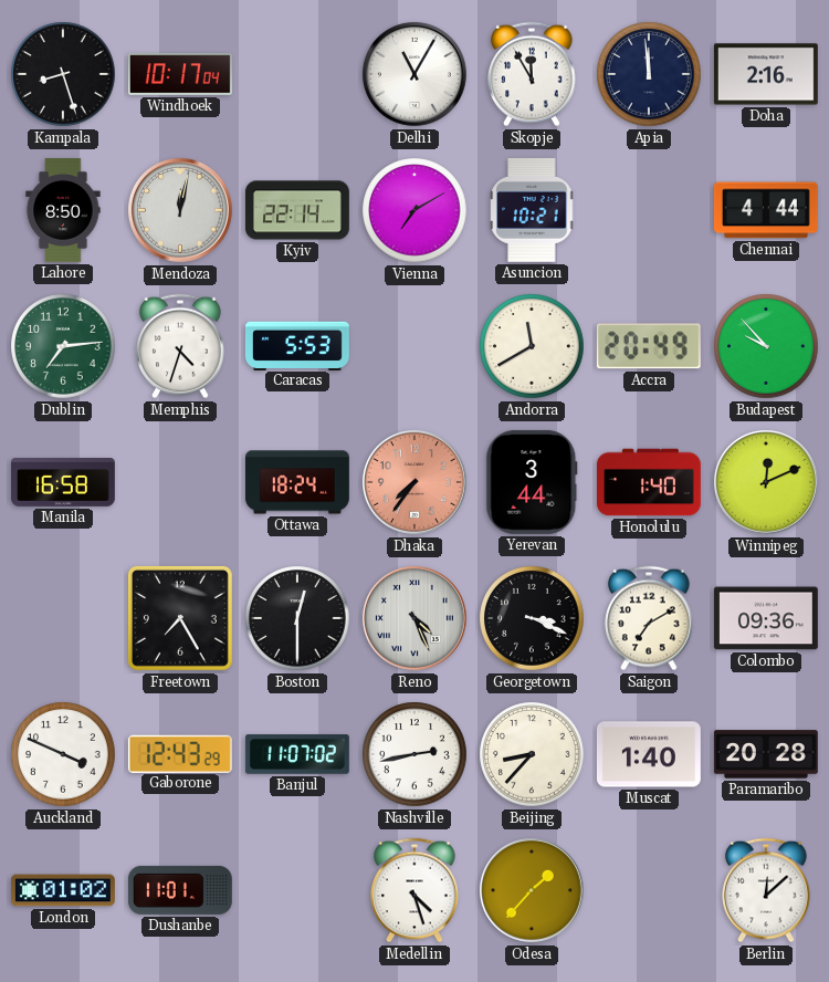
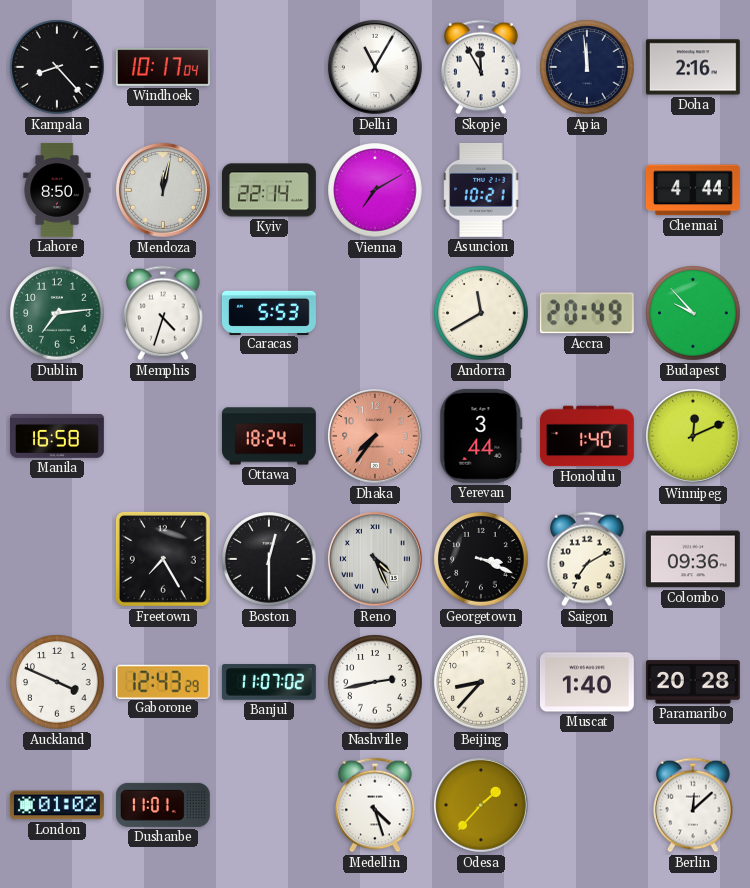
Kampala: 8:27 -> 8:23
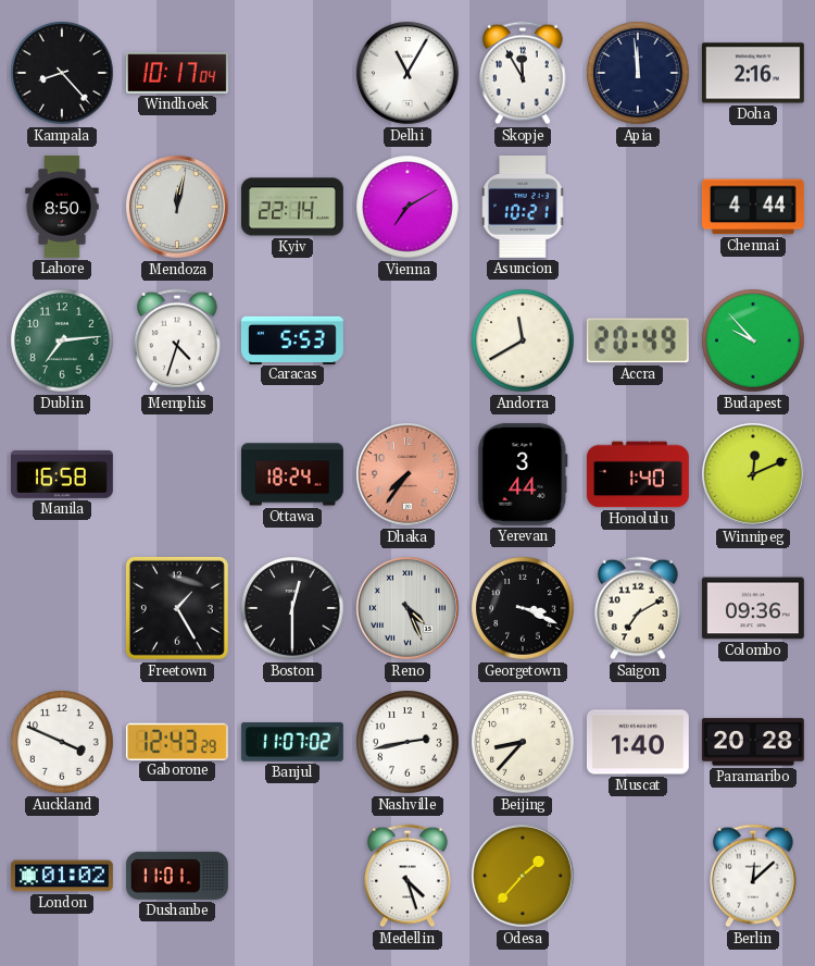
Freetown: 7:25 -> 1:25
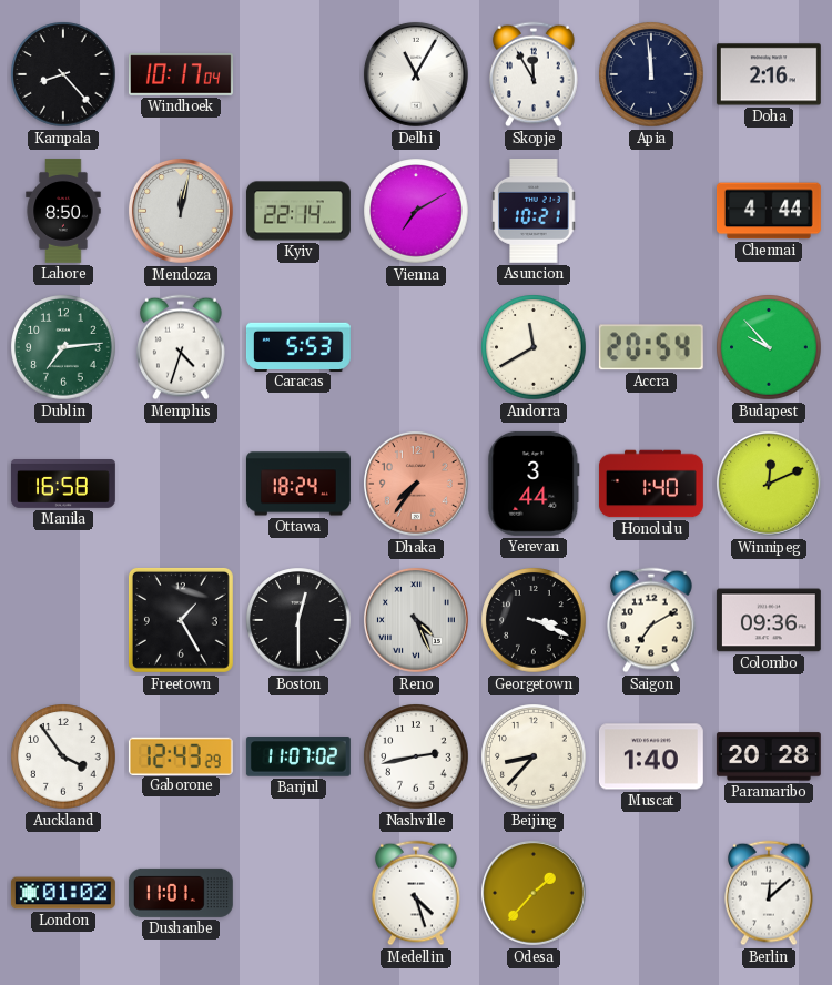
Accra: 20:49 -> 20:54
Auckland: 3:49 -> 3:54
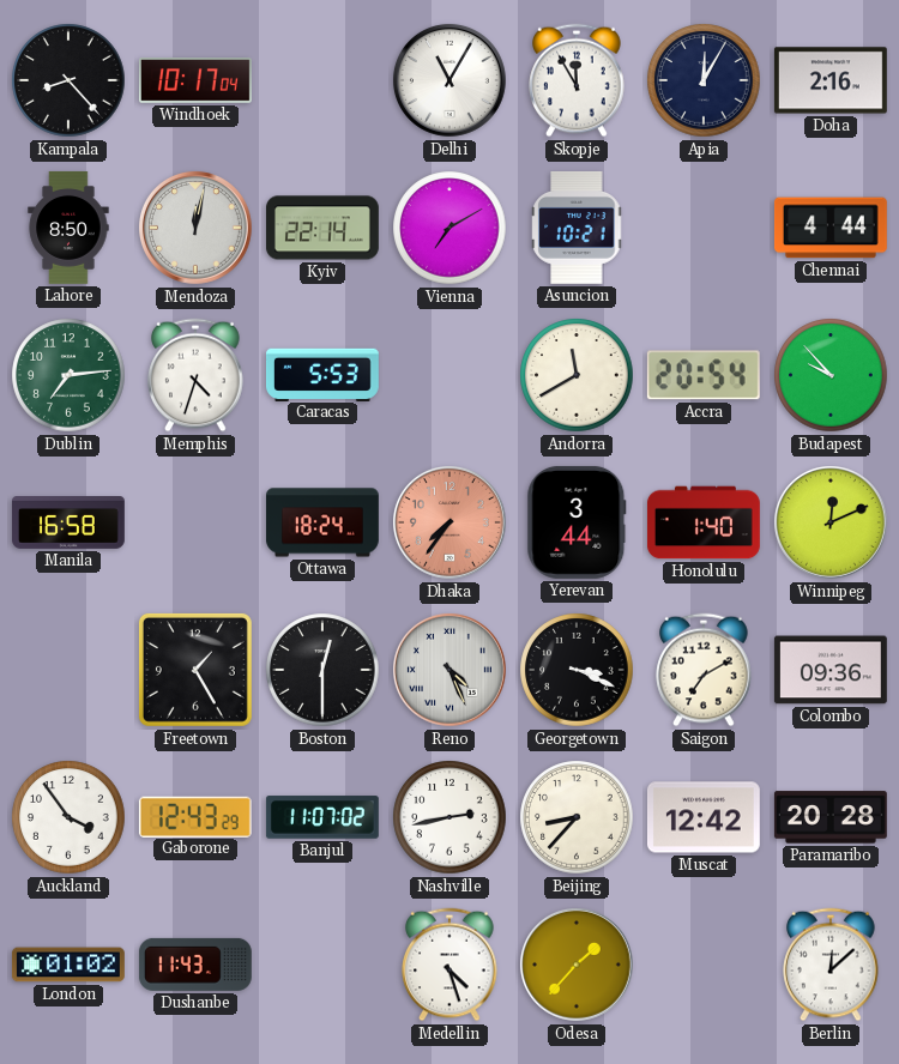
Apia: 11:59 -> 12:05
Muscat: 1:40 -> 12:42
Dushanbe: 11:01 -> 11:43
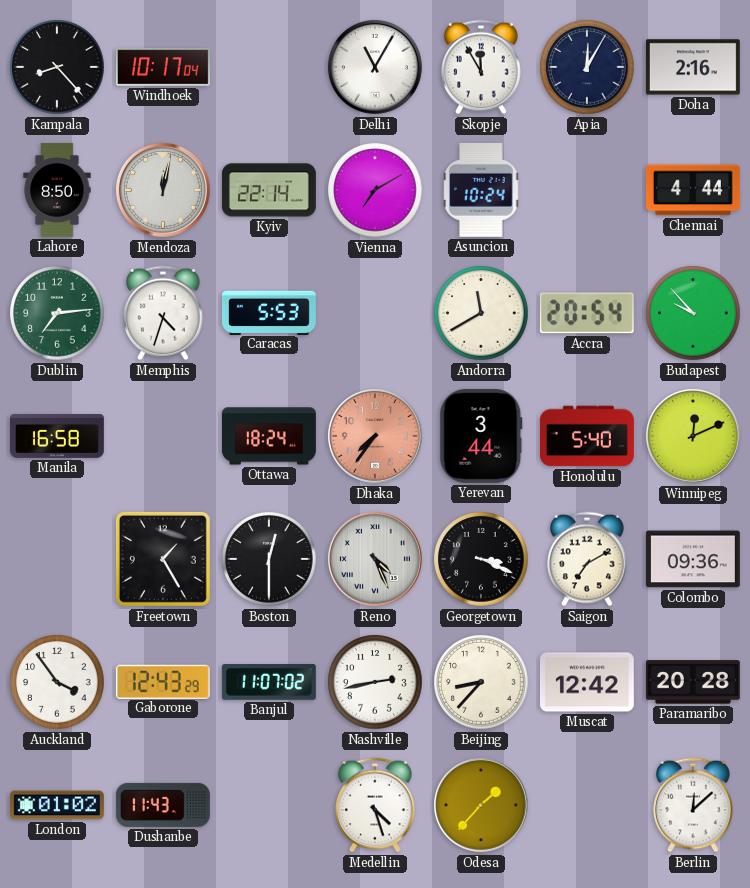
Asuncion: 10:21 -> 10:24
Honolulu: 1:40 -> 5:40
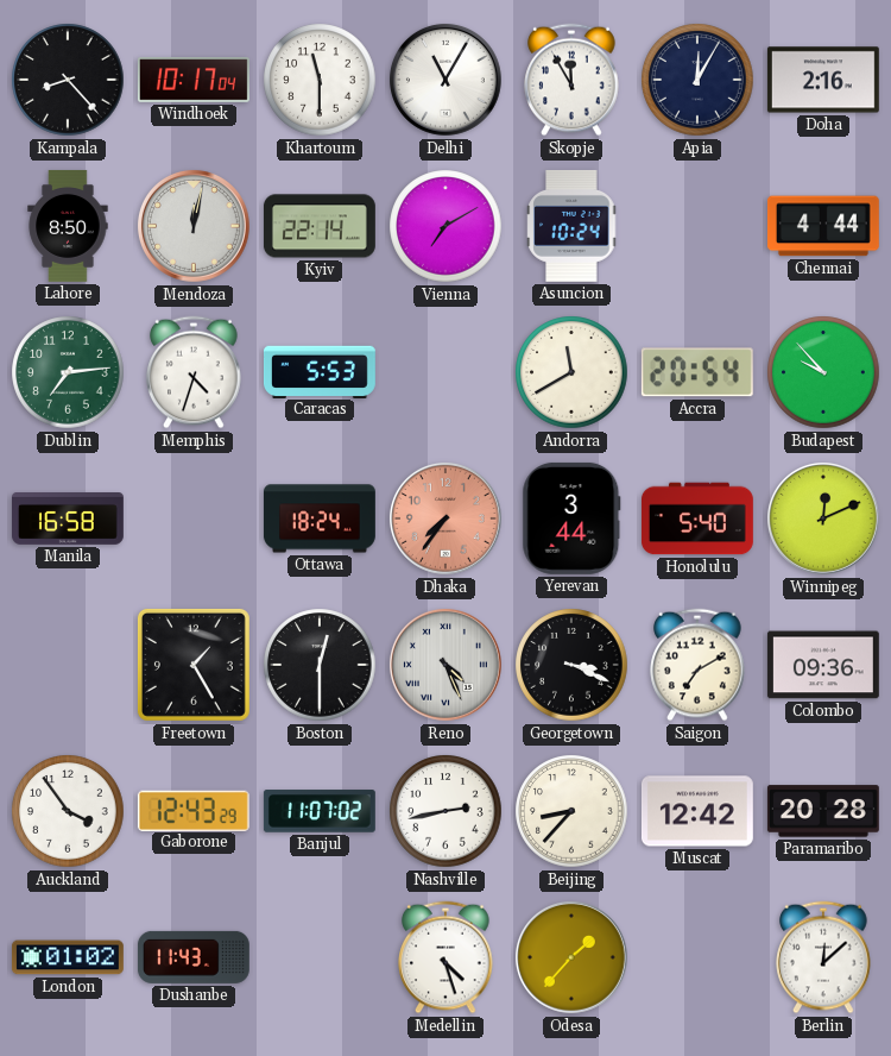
Khartoum: none -> 11:30
